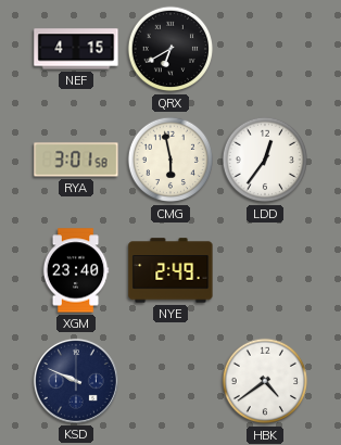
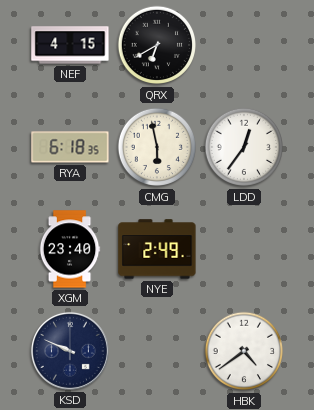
RYA: 3:01 -> 6:18
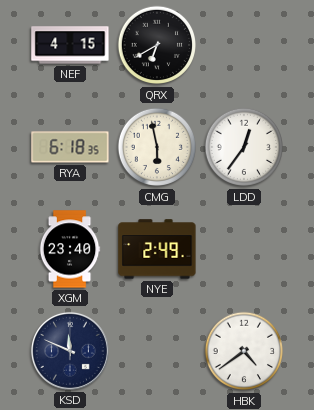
KSD: 9:49 -> 11:49
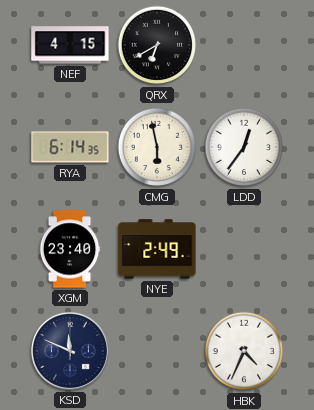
RYA: 6:18 -> 6:14
HBK: 4:39 -> 4:34
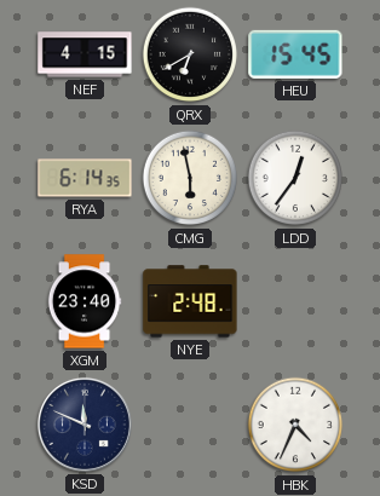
HEU: none -> 15:45
NYE: 2:49 -> 2:48
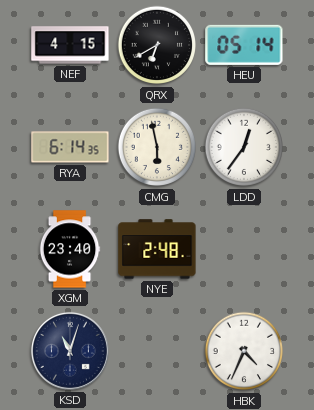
HEU: 15:45 -> 05:14
KSD: 11:49 -> 11:03
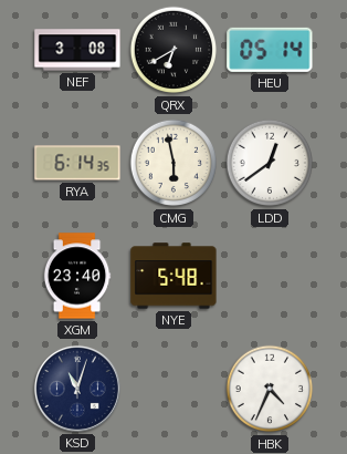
NEF: 4:15 -> 3:08
LDD: 12:36 -> 12:39
NYE: 2:48 -> 5:48
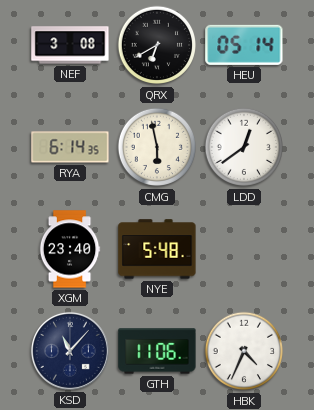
KSD: 11:03 -> 11:07
GTH: none -> 11:06
